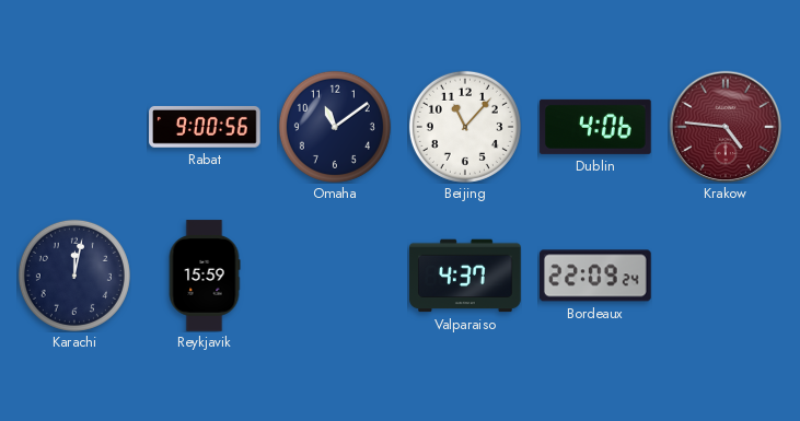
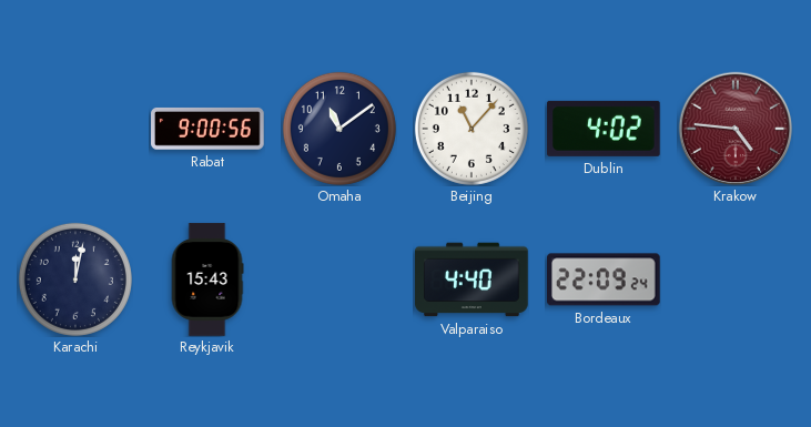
Dublin: 4:06 -> 4:02
Reykjavik: 15:59 -> 15:43
Valparaiso: 4:37 -> 4:40
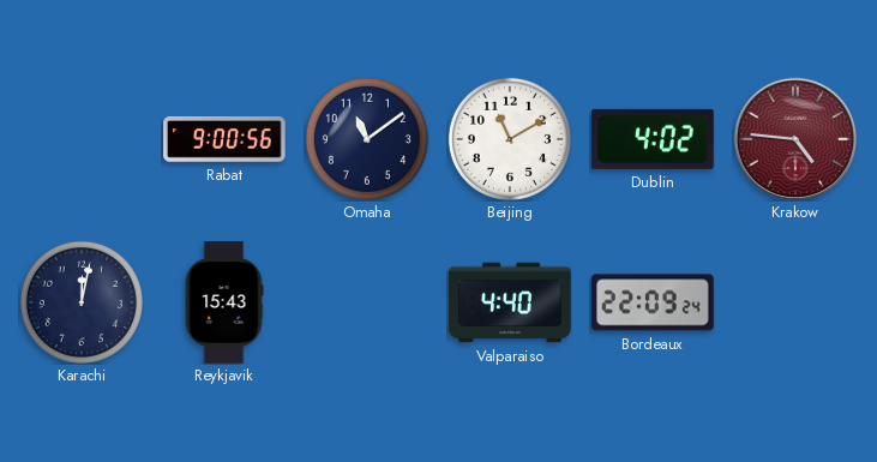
Beijing: 11:07 -> 11:10
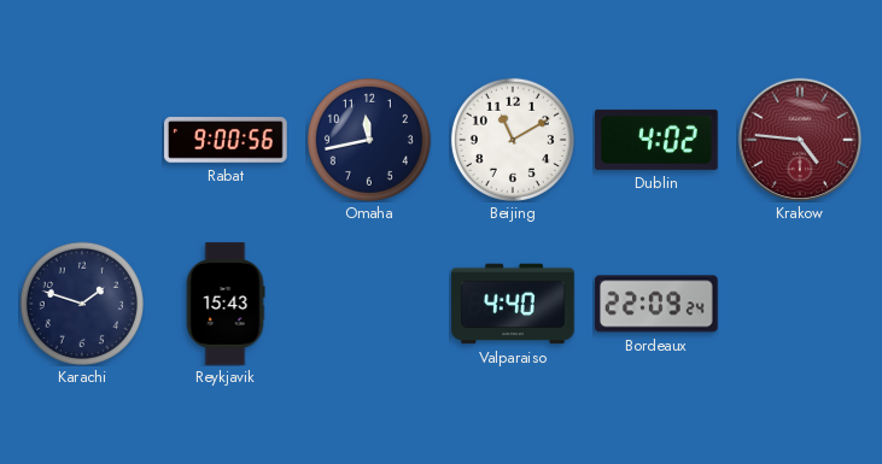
Omaha: 11:09 -> 11:43
Karachi: 12:02 -> 1:48
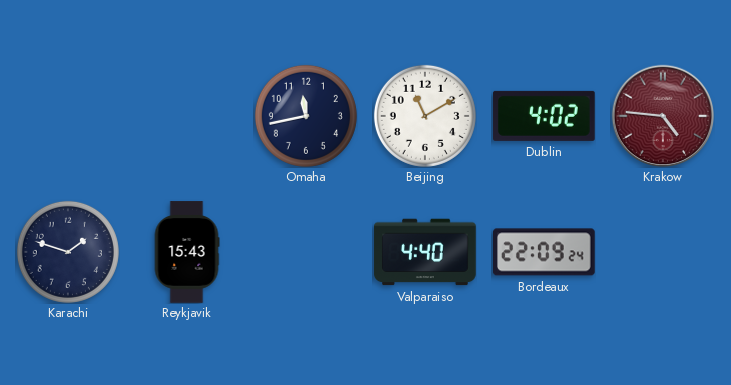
Rabat: 9:00 -> none
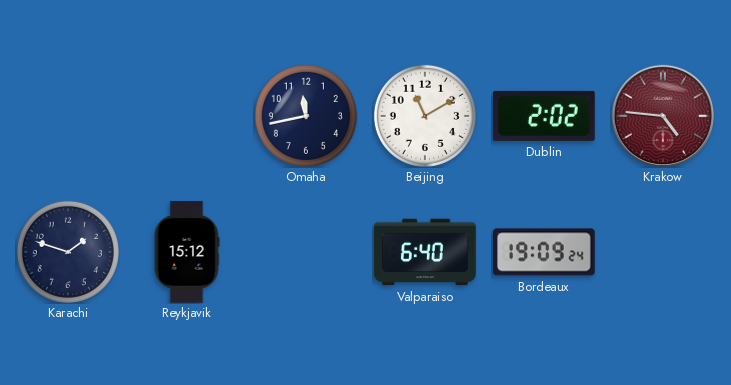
Dublin: 4:02 -> 2:02
Reykjavik: 15:43 -> 15:12
Valparaiso: 4:40 -> 6:40
Bordeaux: 22:09 -> 19:09
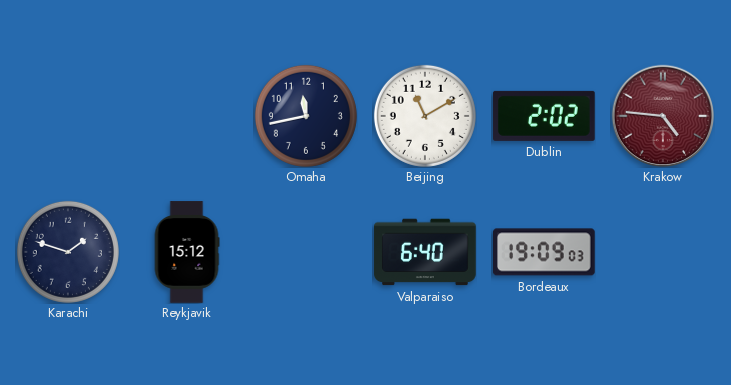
Bordeaux: 19:09:24 -> 19:09:03
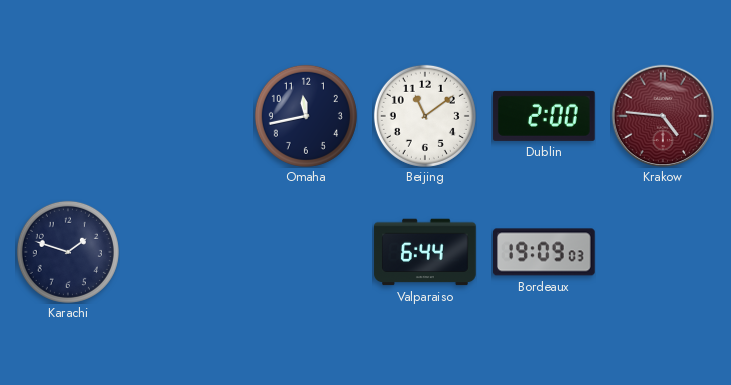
Beijing: 11:10 -> 11:09
Dublin: 2:02 -> 2:00
Reykjavik: 15:12 -> none
Valparaiso: 6:40 -> 6:44
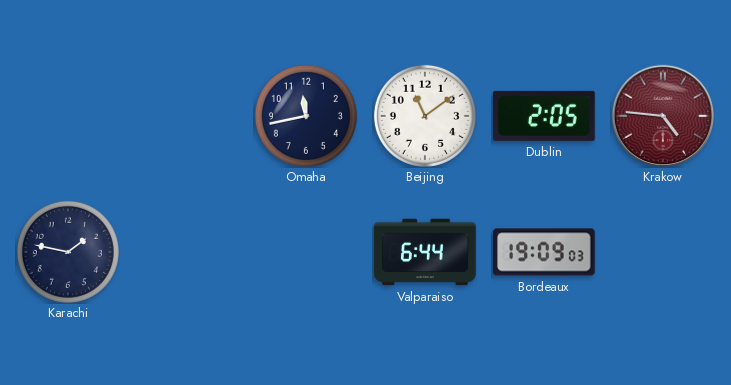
Dublin: 2:00 -> 2:05
Karachi: 1:48 -> 1:47
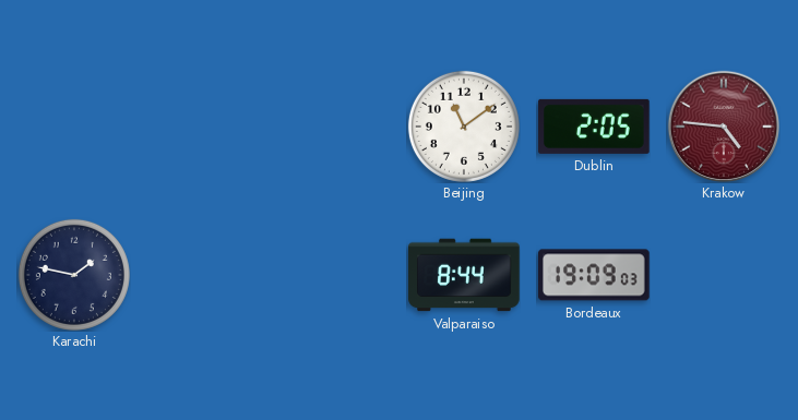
Omaha: 11:43 -> none
Valparaiso: 6:44 -> 8:44
